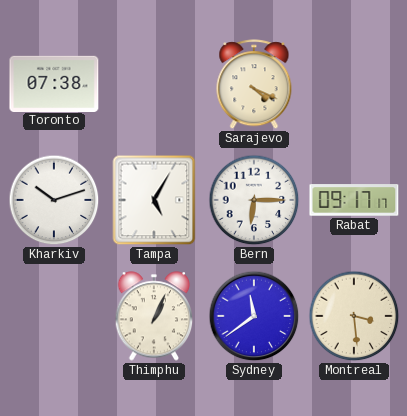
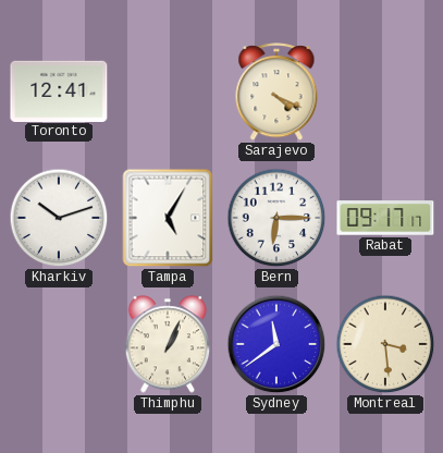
Toronto: 07:38 -> 12:41
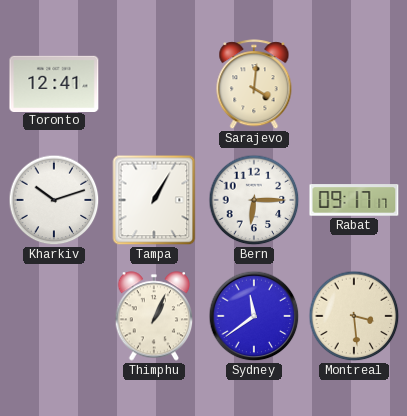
Sarajevo: 4:19 -> 4:01
Tampa: 5:05 -> 1:05
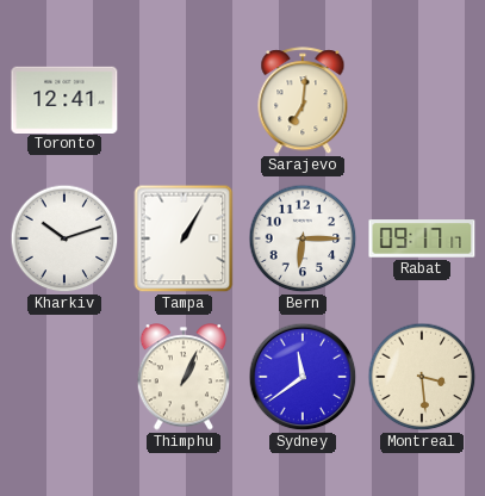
Sarajevo: 4:01 -> 7:01
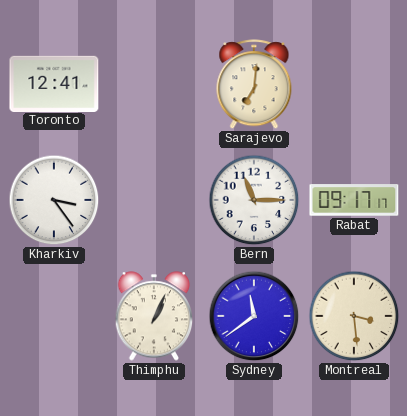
Kharkiv: 10:12 -> 3:24
Tampa: 1:05 -> none
Bern: 6:15 -> 11:15
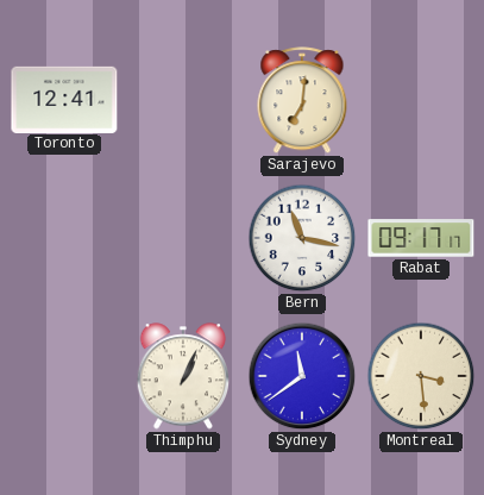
Kharkiv: 3:24 -> none
Bern: 11:15 -> 11:17
